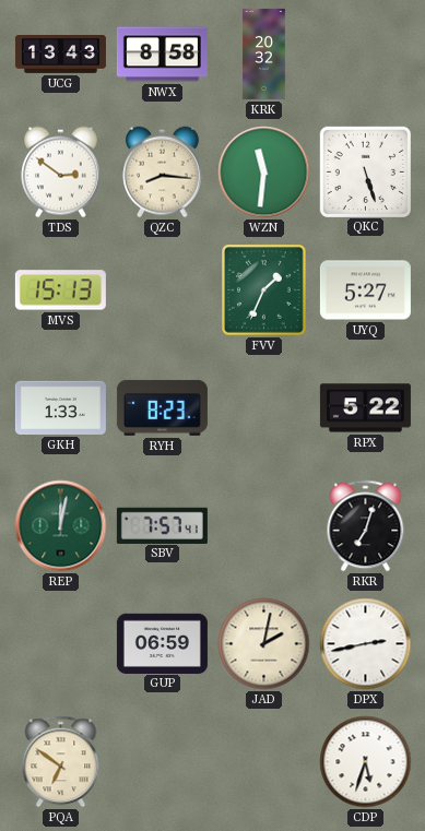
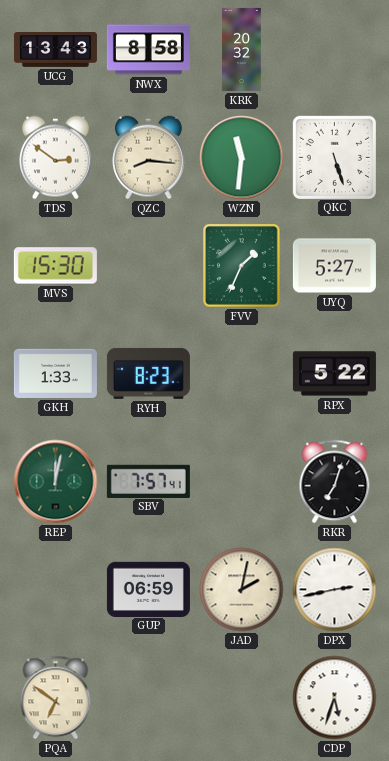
MVS: 15:13 -> 15:30
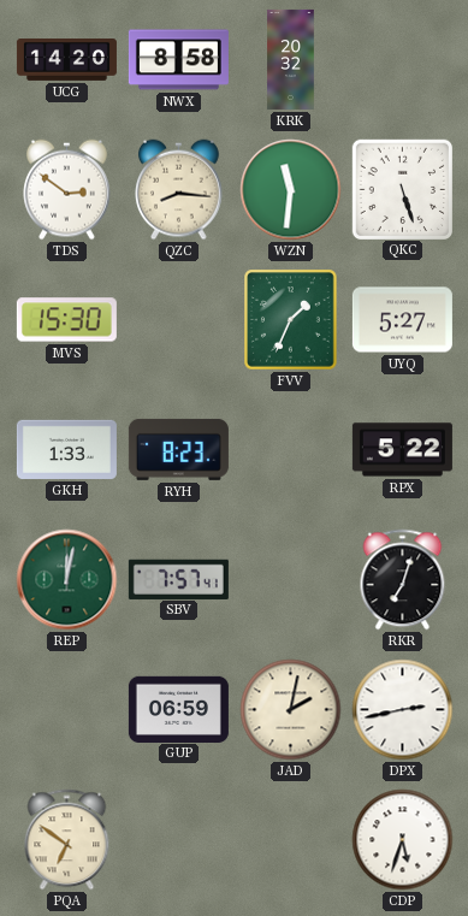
UCG: 13:43 -> 14:20
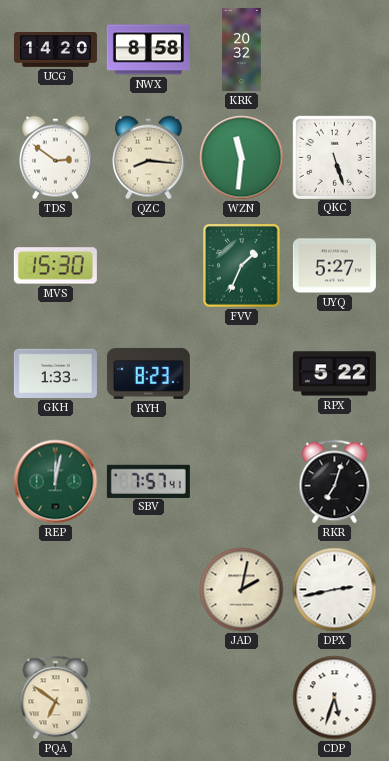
GUP: 06:59 -> none
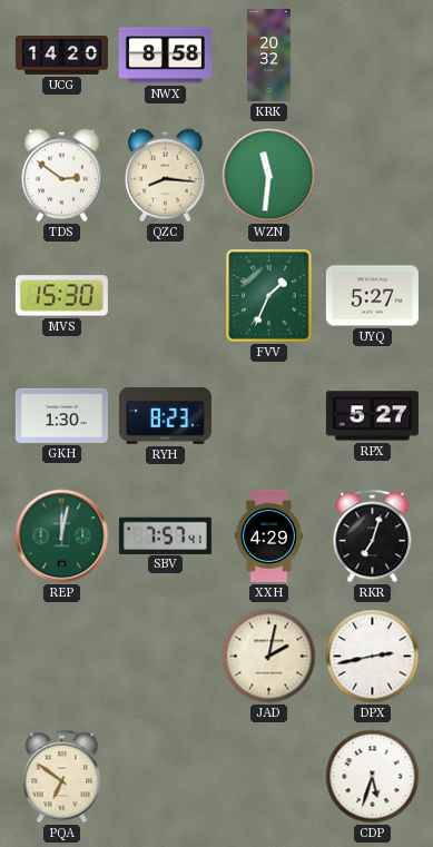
QKC: 5:27 -> none
GKH: 1:33 -> 1:30
RPX: 5:22 -> 5:27
XXH: none -> 4:29
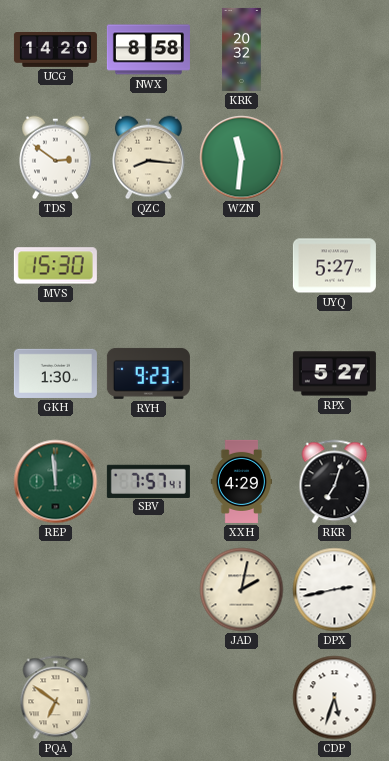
FVV: 1:34 -> none
RYH: 8:23 -> 9:23
REP: 12:02 -> 11:59
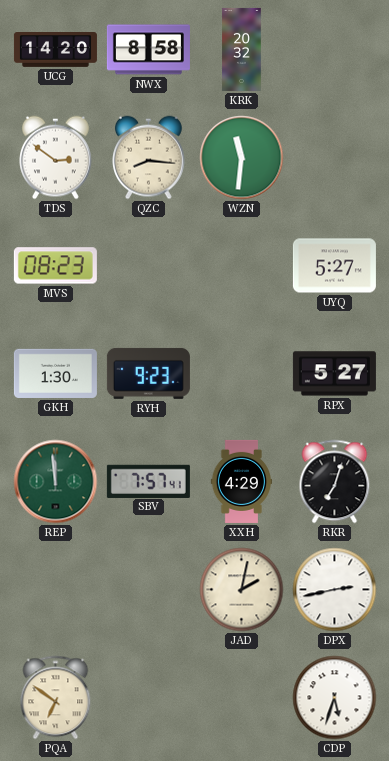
MVS: 15:30 -> 08:23
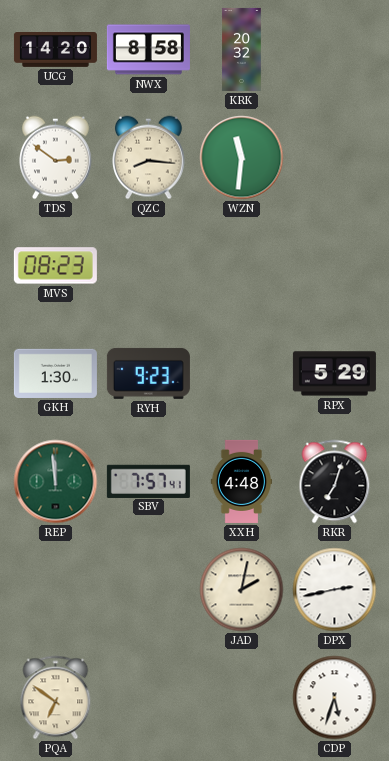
UYQ: 5:27 -> none
RPX: 5:27 -> 5:29
XXH: 4:29 -> 4:48
